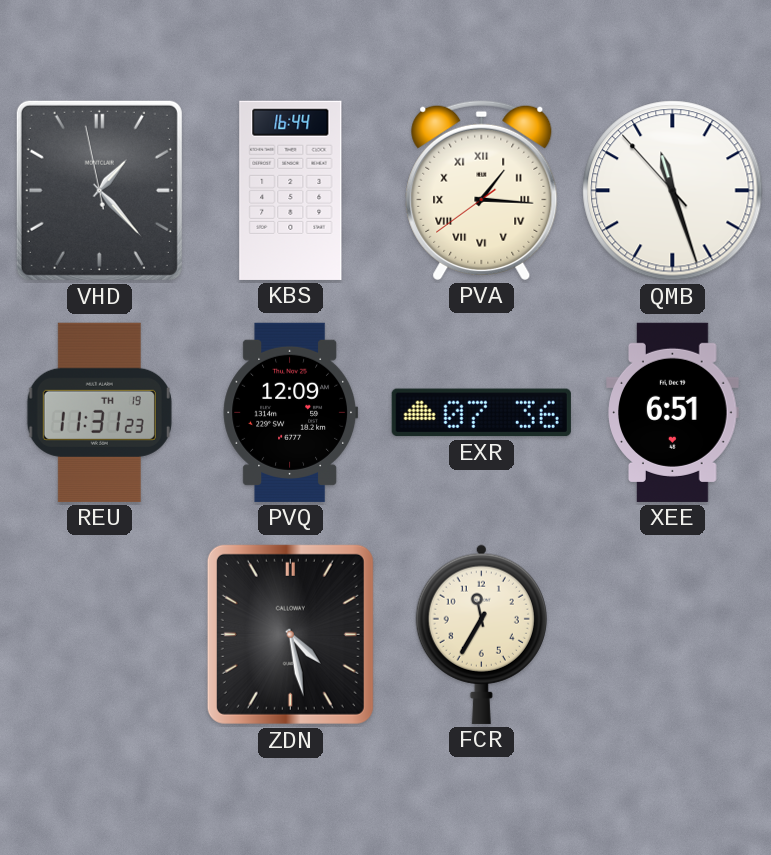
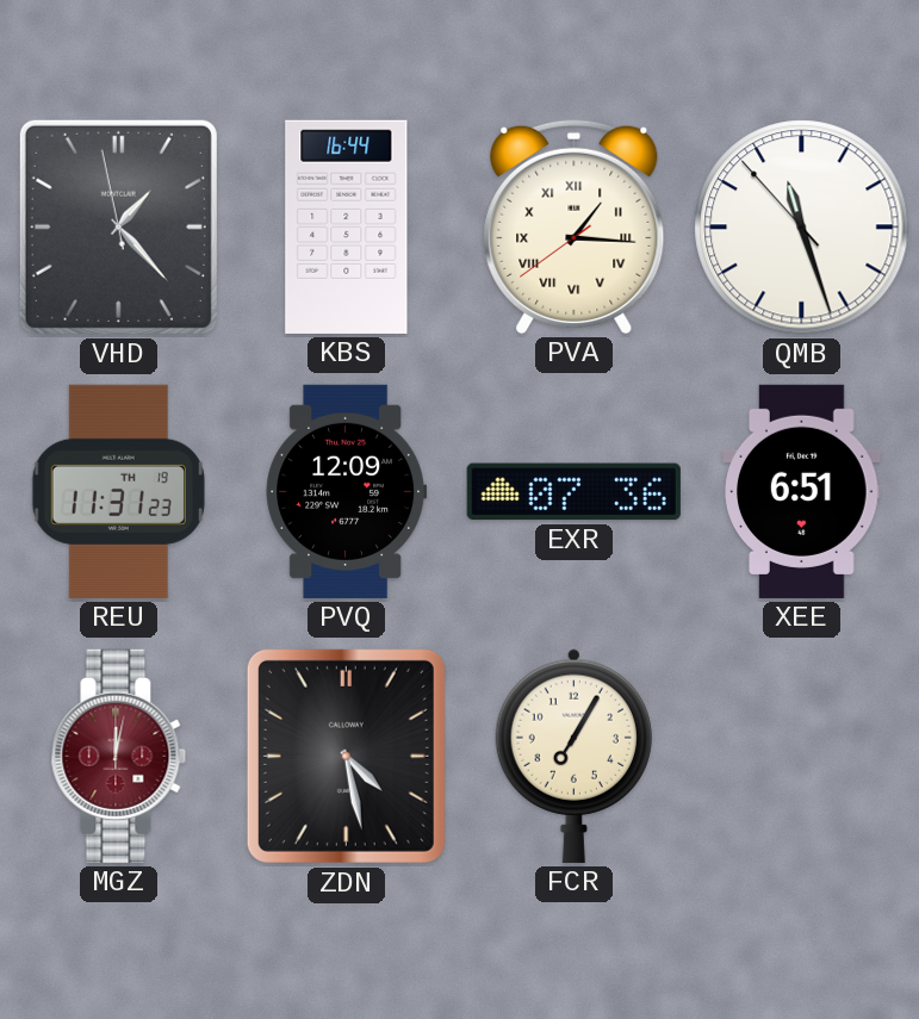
MGZ: none -> 12:02
FCR: 11:35 -> 7:05
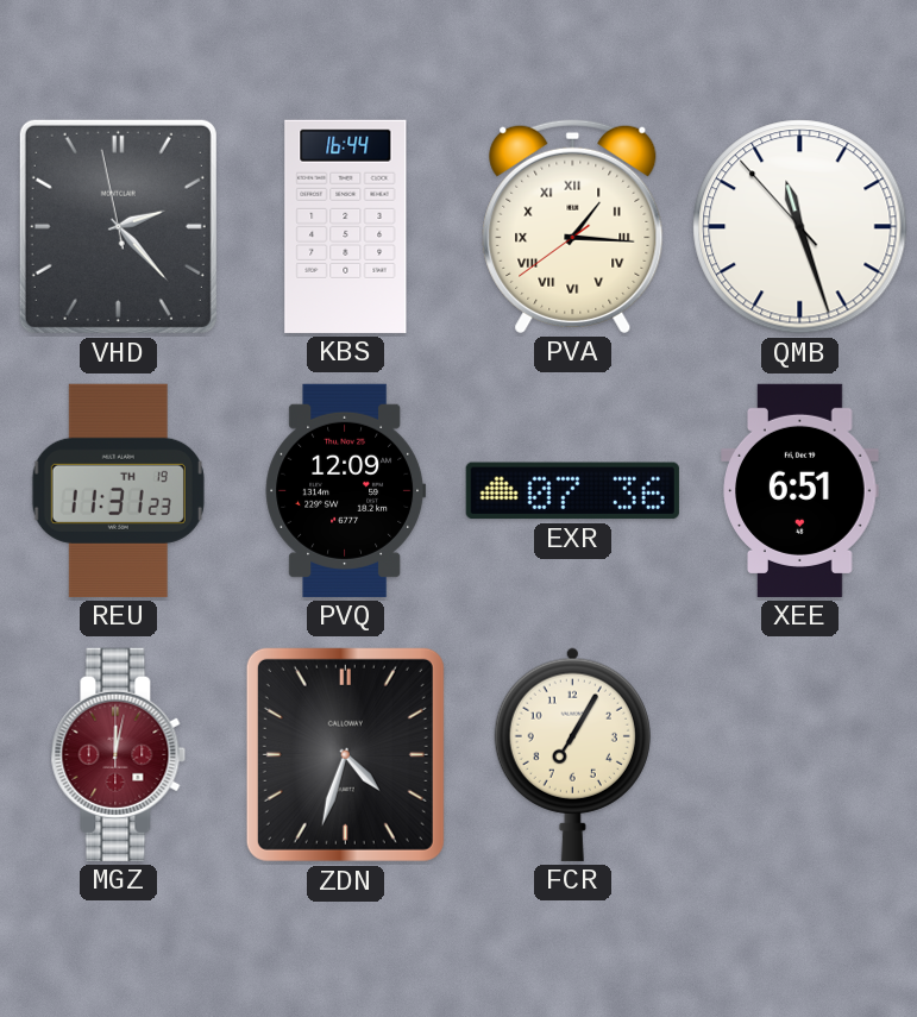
VHD: 1:22 -> 2:22
ZDN: 4:28 -> 4:33
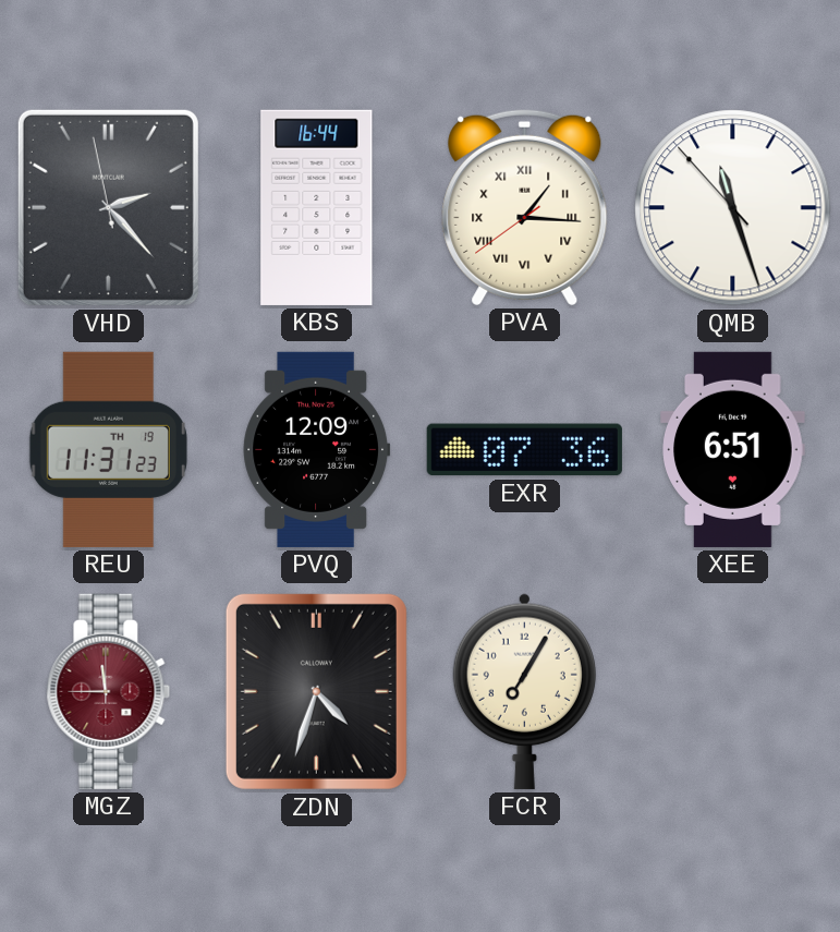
MGZ: 12:02 -> 11:45
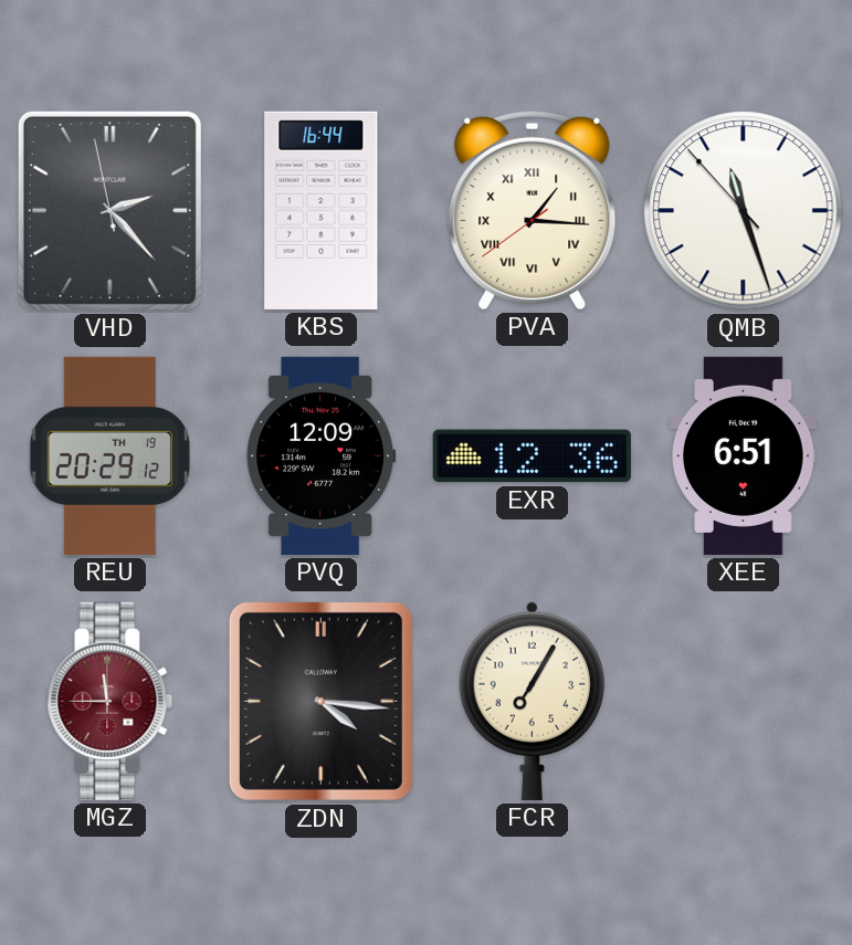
REU: 11:31 -> 20:29
EXR: 07:36 -> 12:36
ZDN: 4:33 -> 4:16
